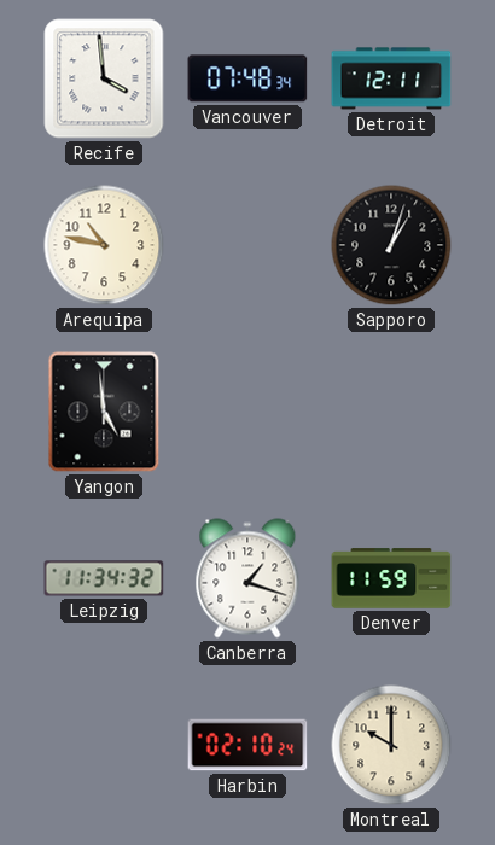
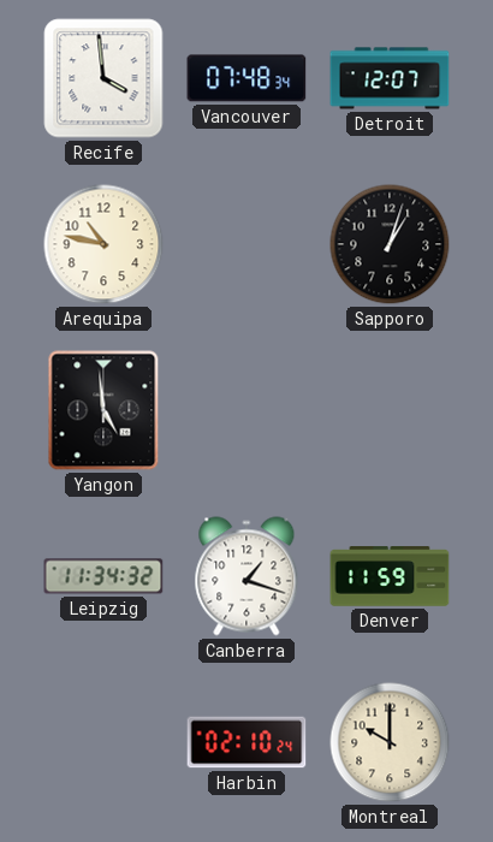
Detroit: 12:11 -> 12:07
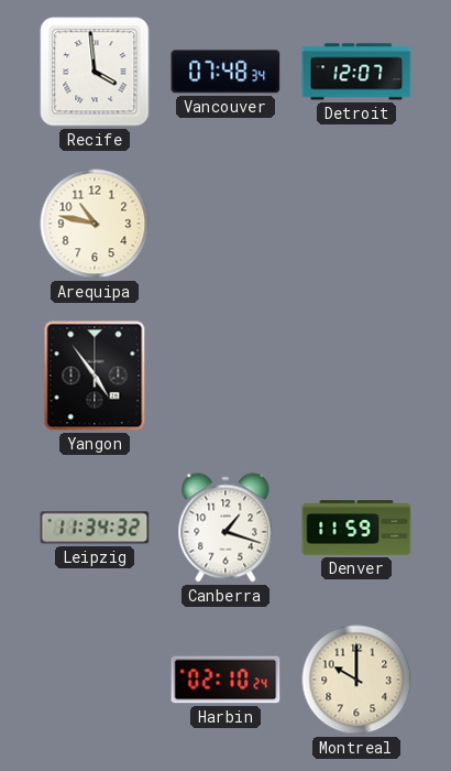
Sapporo: 1:03 -> none
Yangon: 4:59 -> 4:54
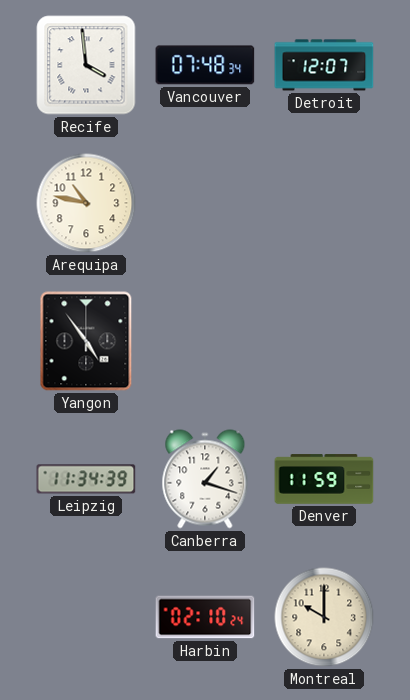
Leipzig: 11:34:32 -> 11:34:39
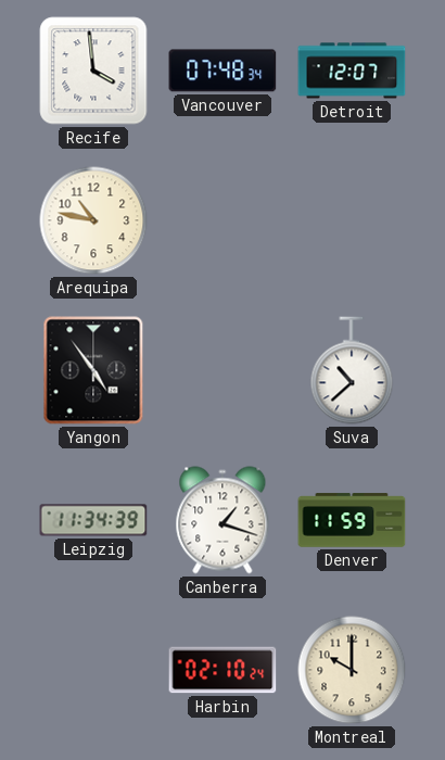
Suva: none -> 10:38
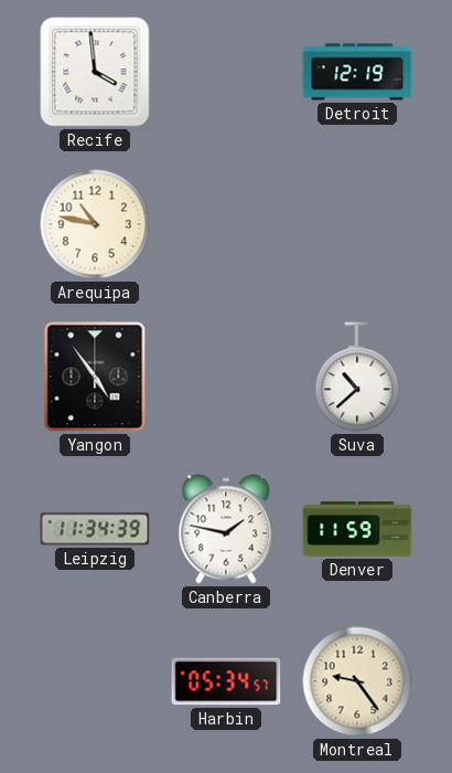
Vancouver: 07:48 -> none
Detroit: 12:07 -> 12:19
Canberra: 1:18 -> 1:47
Harbin: 02:10 -> 05:34
Montreal: 10:00 -> 9:24
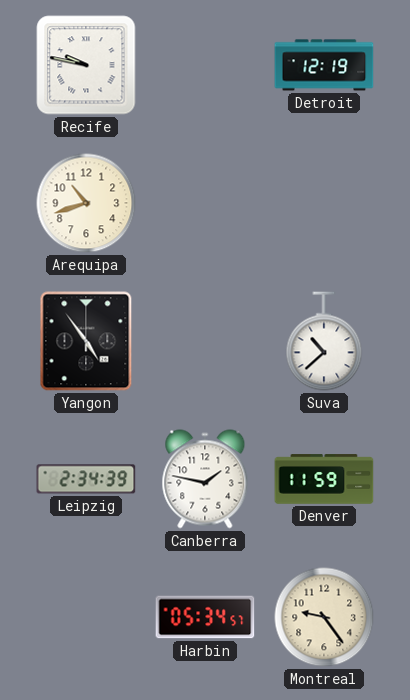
Recife: 3:59 -> 9:47
Arequipa: 10:47 -> 10:42
Leipzig: 11:34 -> 2:34
